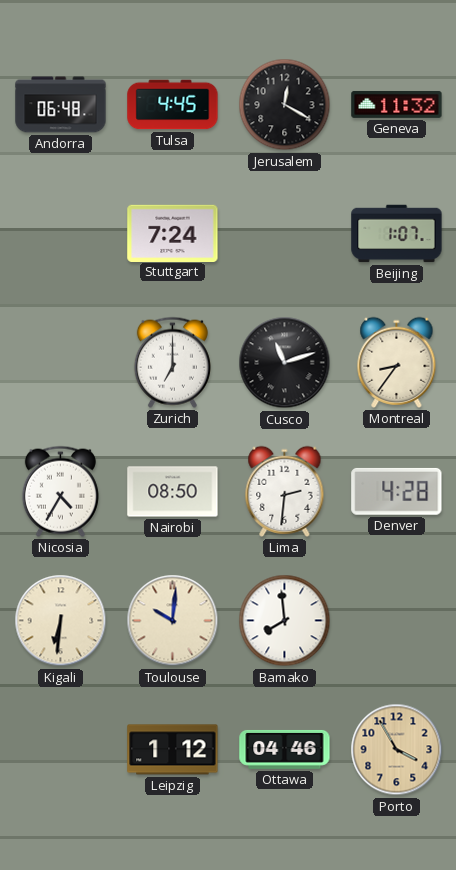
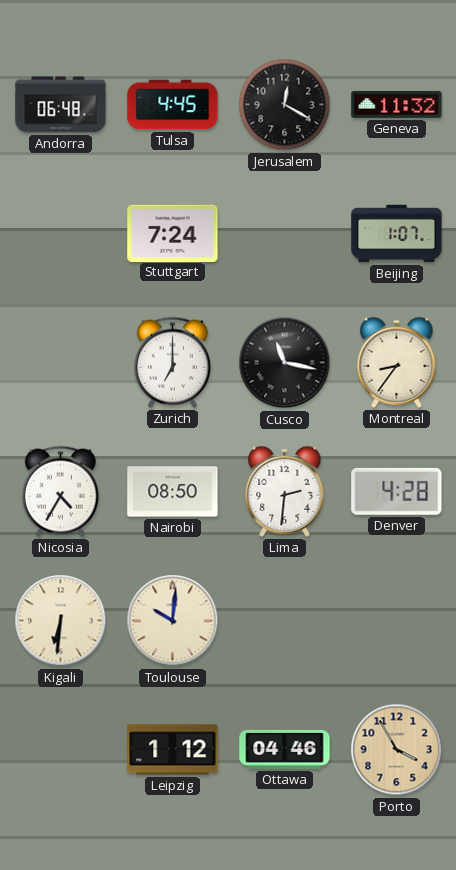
Cusco: 11:12 -> 11:17
Bamako: 7:59 -> none
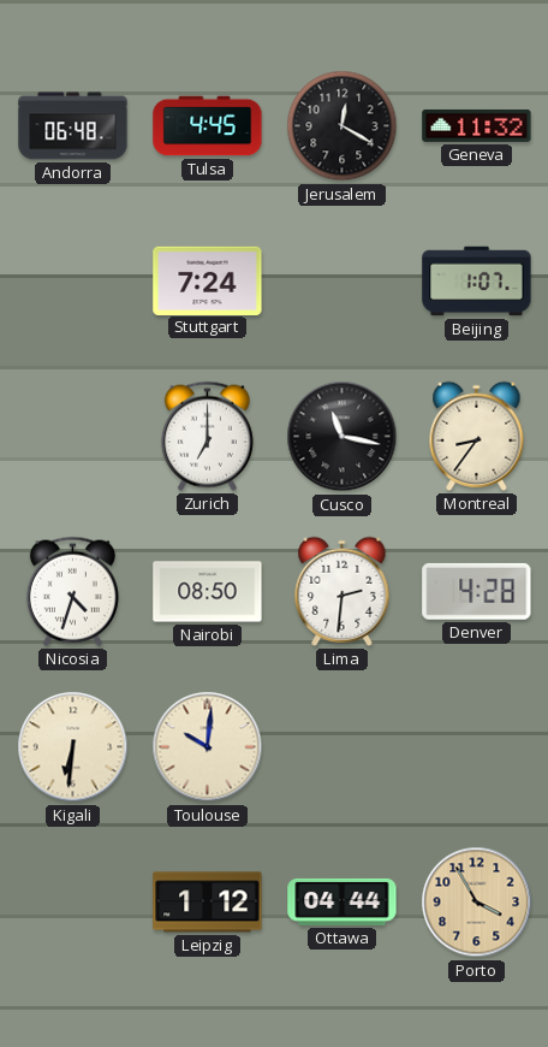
Nicosia: 4:35 -> 4:33
Ottawa: 04:46 -> 04:44
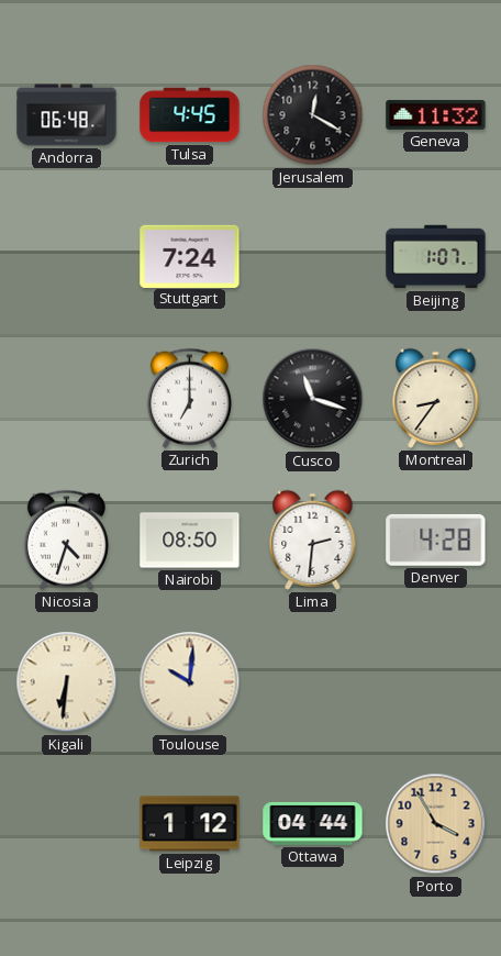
Cusco: 11:17 -> 11:18
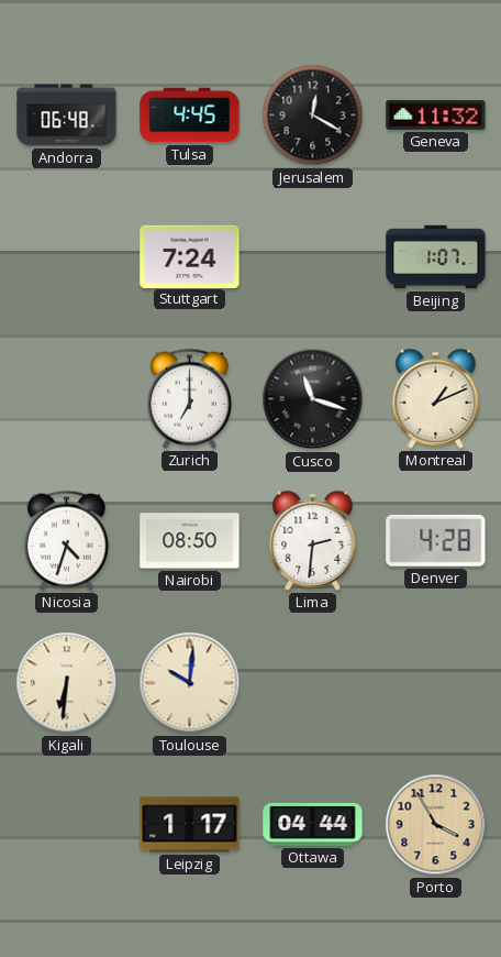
Montreal: 8:36 -> 1:11
Leipzig: 1:12 -> 1:17
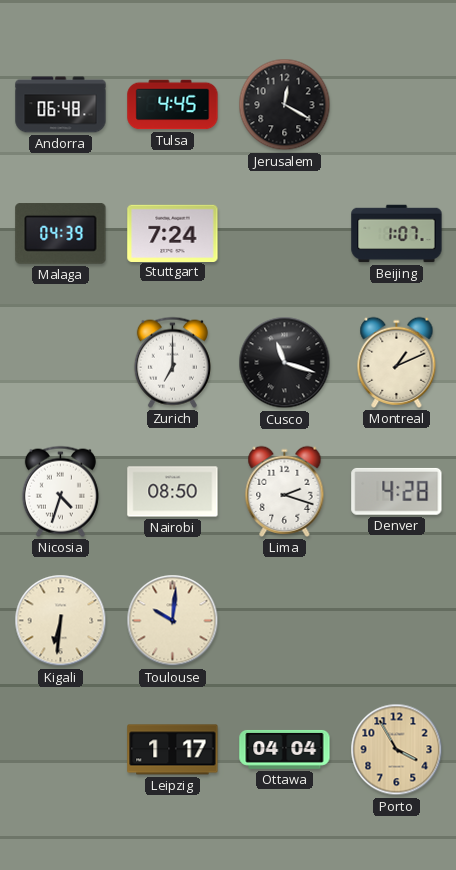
Geneva: 11:32 -> none
Malaga: none -> 04:39
Lima: 2:31 -> 2:18
Ottawa: 04:44 -> 04:04
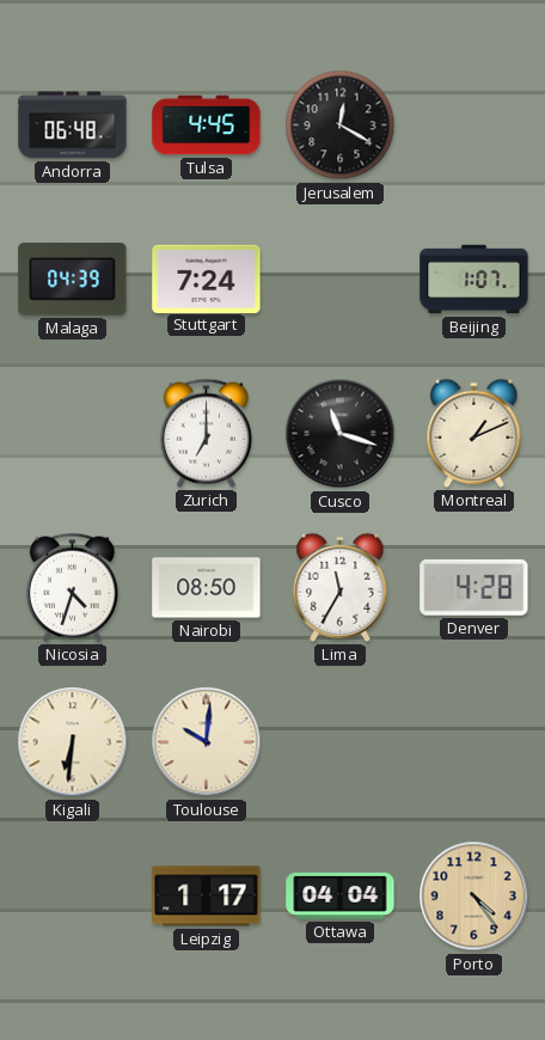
Lima: 2:18 -> 11:35
Porto: 3:55 -> 4:24
